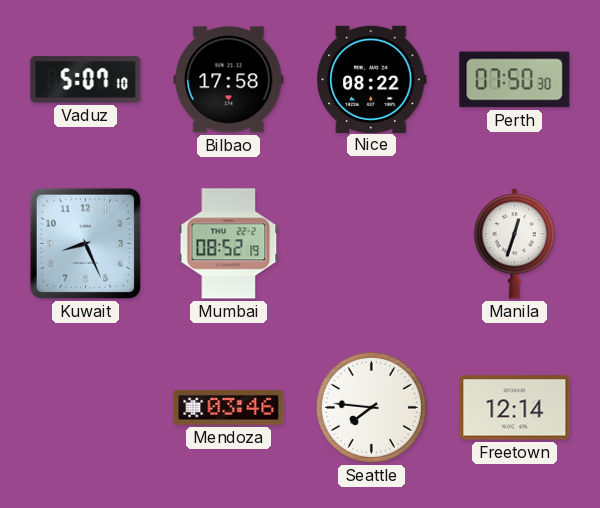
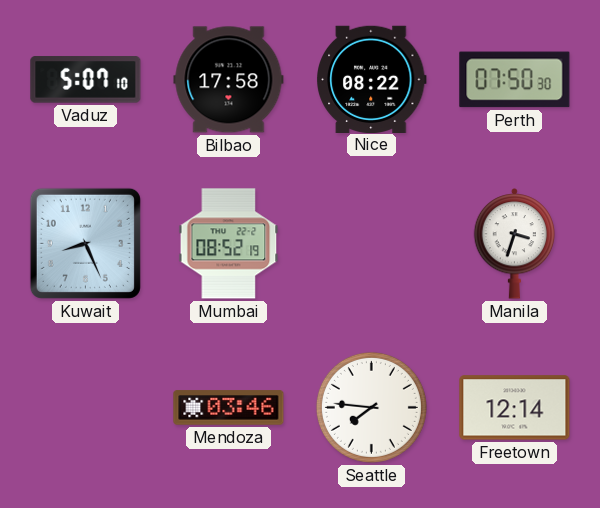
Manila: 12:33 -> 3:33
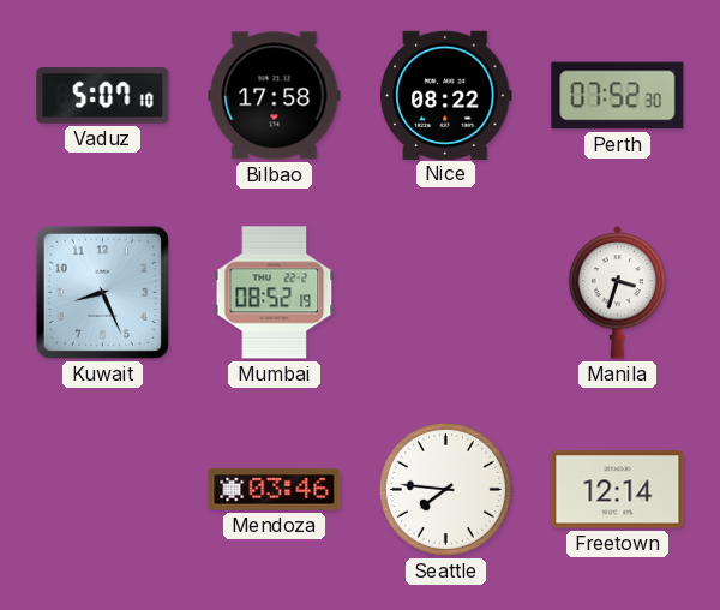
Perth: 07:50 -> 07:52
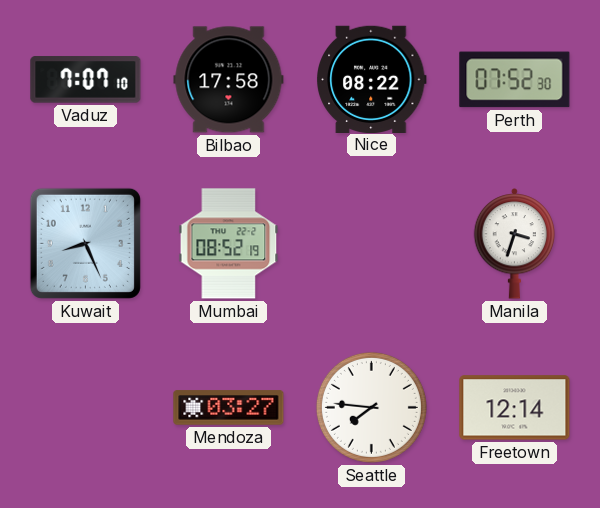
Vaduz: 5:07 -> 7:07
Mendoza: 03:46 -> 03:27
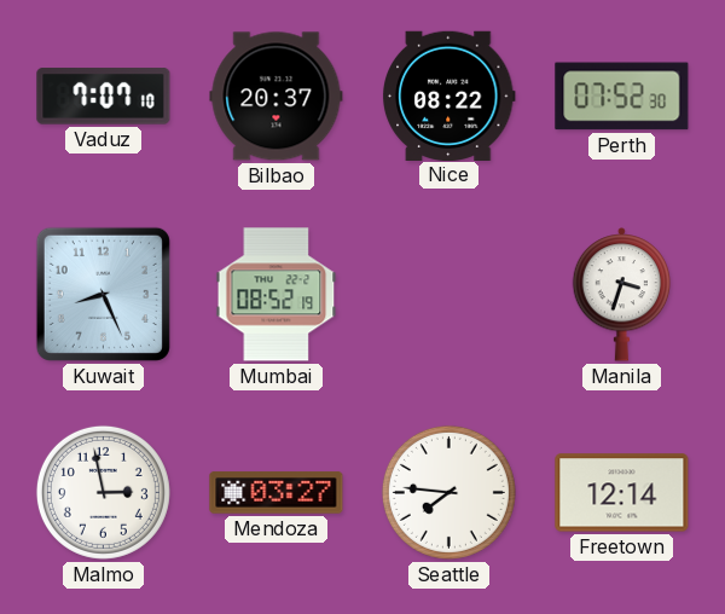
Bilbao: 17:58 -> 20:37
Malmo: none -> 2:58
